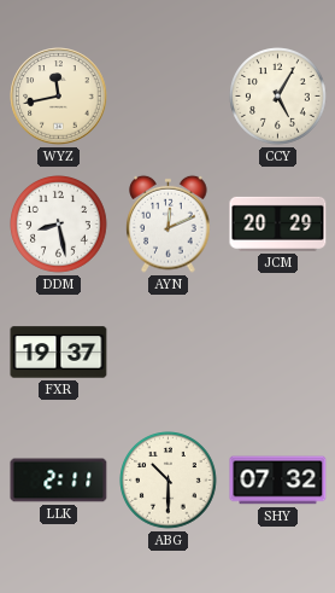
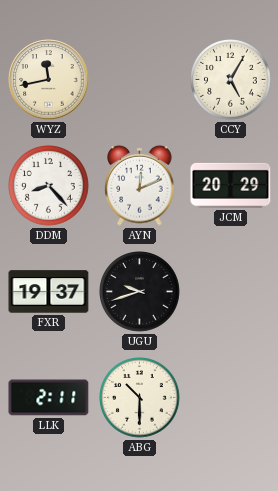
DDM: 8:28 -> 8:23
UGU: none -> 9:42
SHY: 07:32 -> none
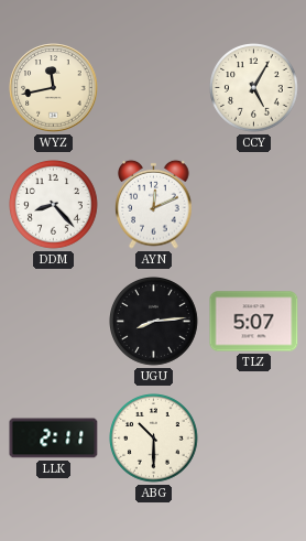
JCM: 20:29 -> none
FXR: 19:37 -> none
UGU: 9:42 -> 8:14
TLZ: none -> 5:07
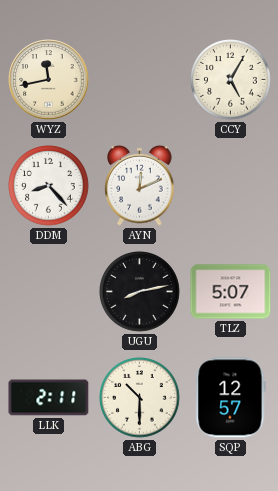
UGU: 8:14 -> 8:13
SQP: none -> 12:57
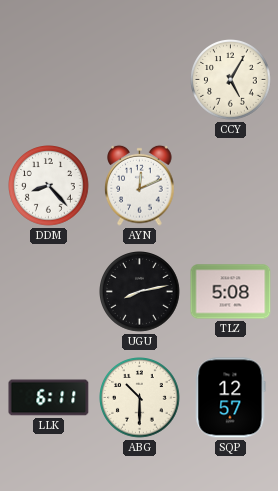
WYZ: 11:43 -> none
TLZ: 5:07 -> 5:08
LLK: 2:11 -> 6:11
